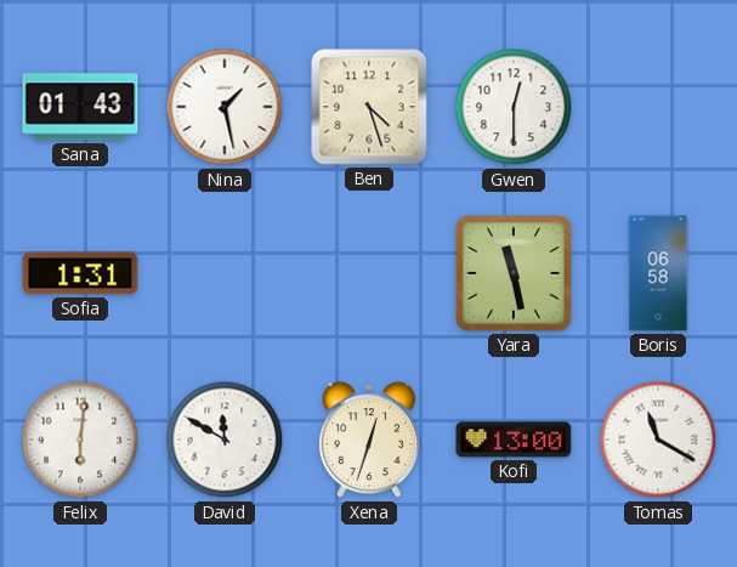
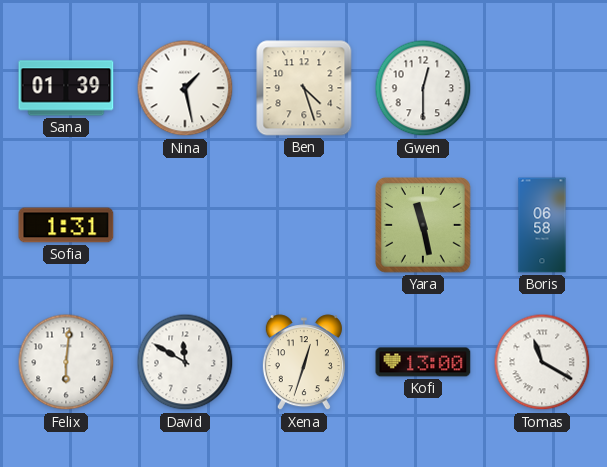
Sana: 01:43 -> 01:39
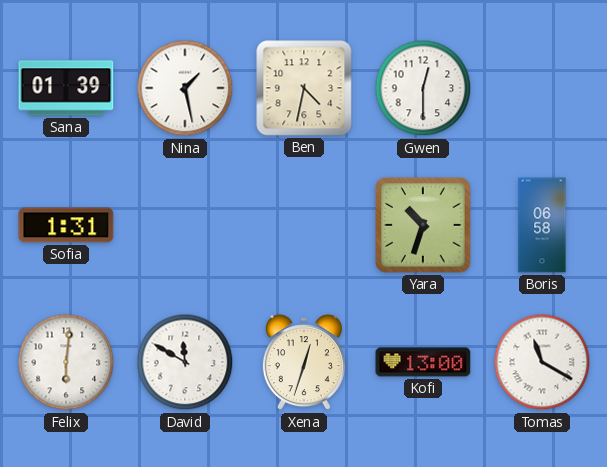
Ben: 4:27 -> 4:32
Yara: 11:28 -> 10:33
